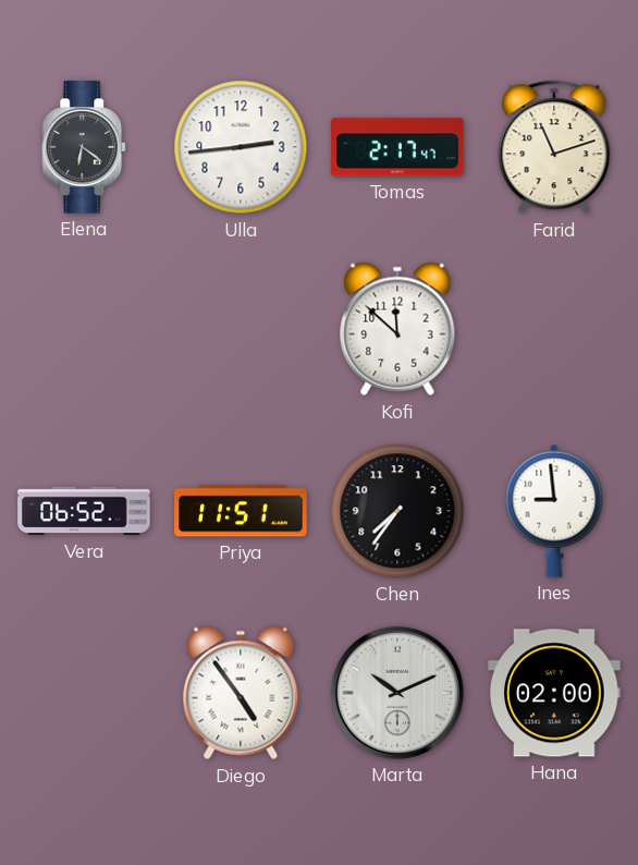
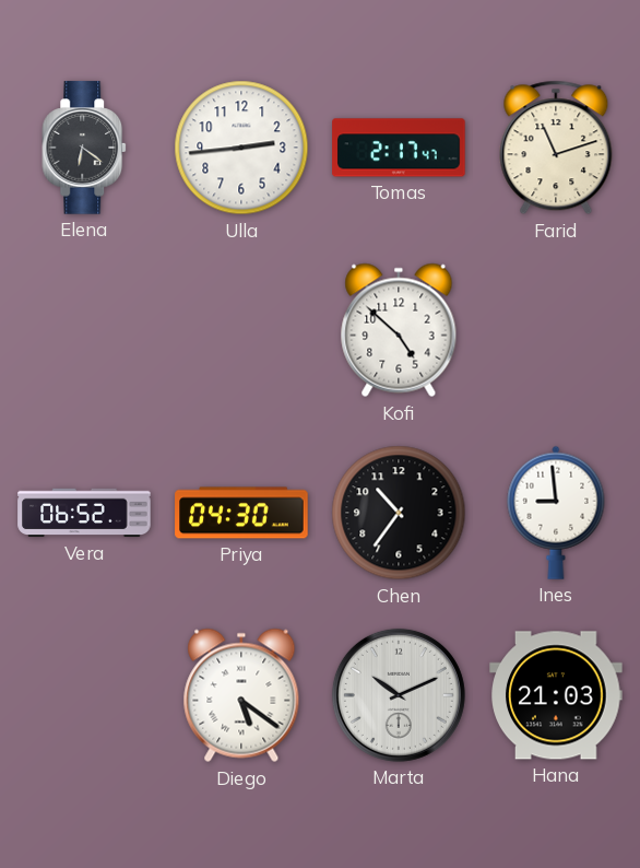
Kofi: 11:52 -> 4:52
Priya: 11:51 -> 04:30
Chen: 7:36 -> 10:36
Diego: 4:54 -> 5:21
Hana: 02:00 -> 21:03
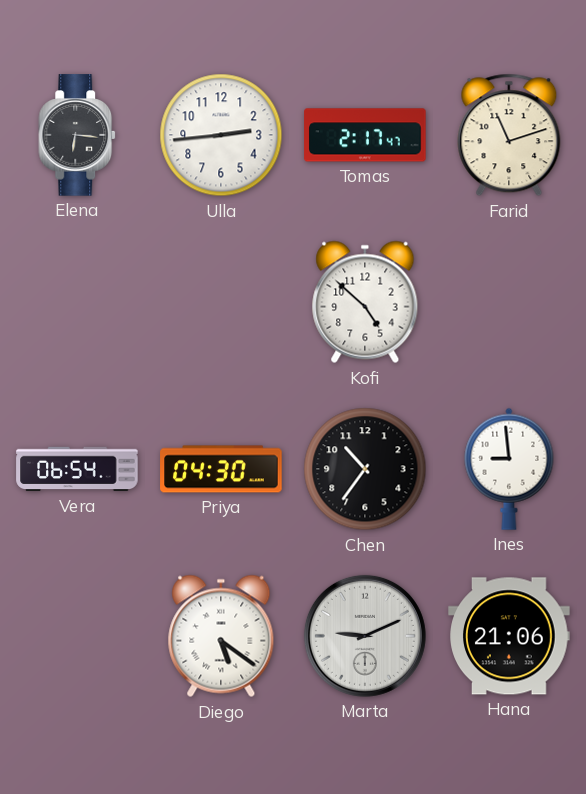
Elena: 6:21 -> 6:16
Vera: 06:52 -> 06:54
Marta: 10:11 -> 9:11
Hana: 21:03 -> 21:06
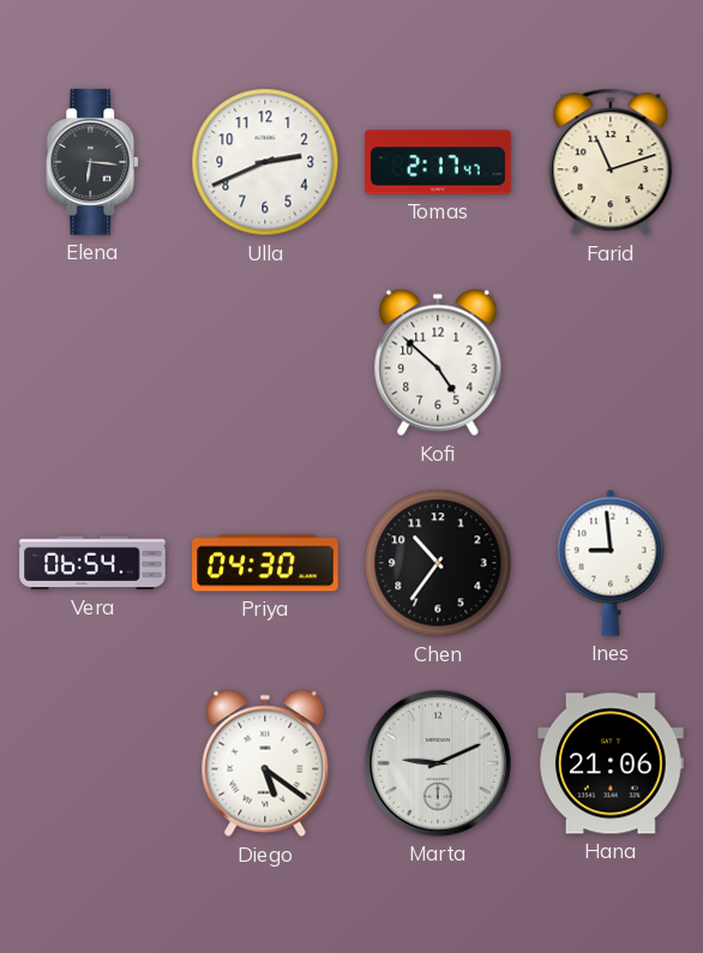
Ulla: 2:44 -> 2:41
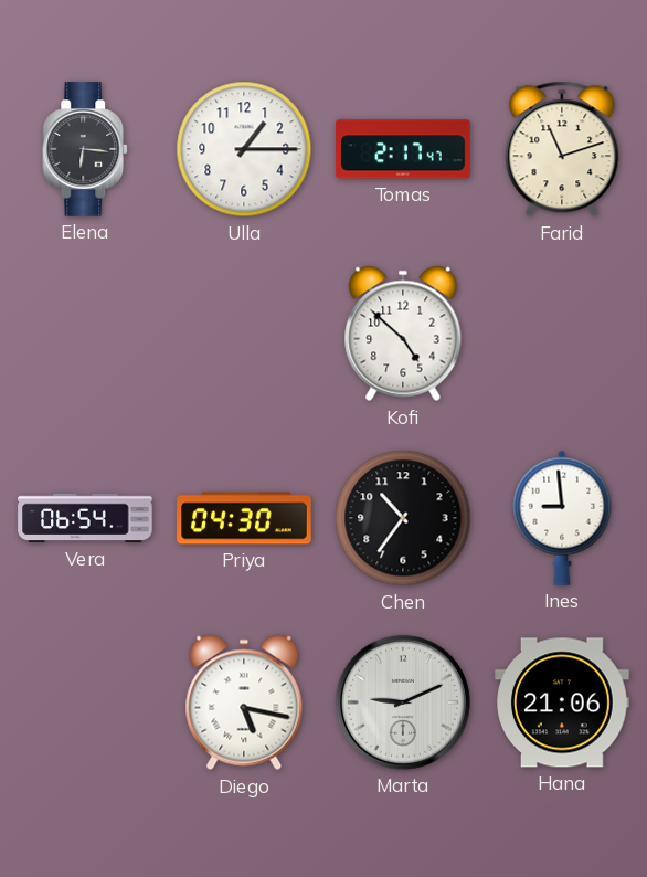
Ulla: 2:41 -> 1:15
Diego: 5:21 -> 5:17
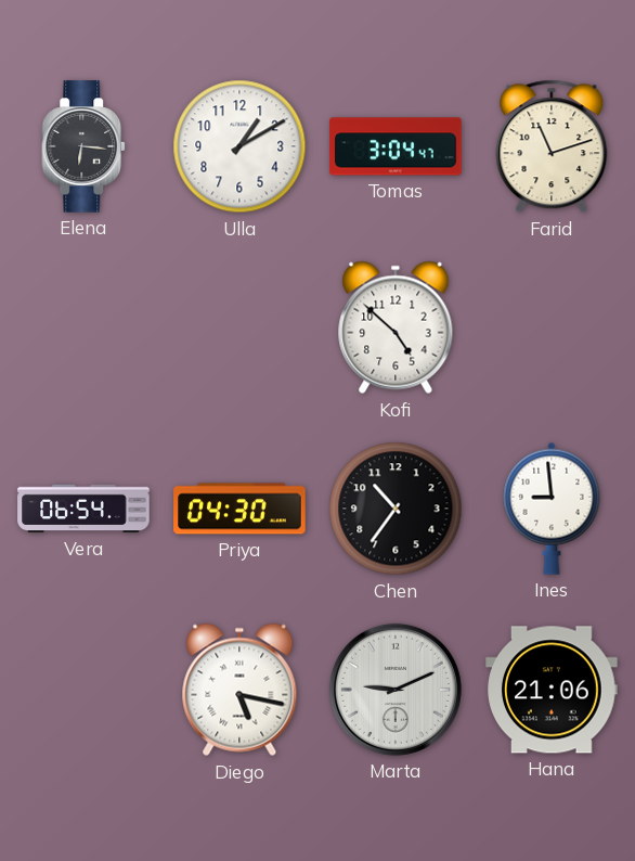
Ulla: 1:15 -> 1:10
Tomas: 2:17 -> 3:04
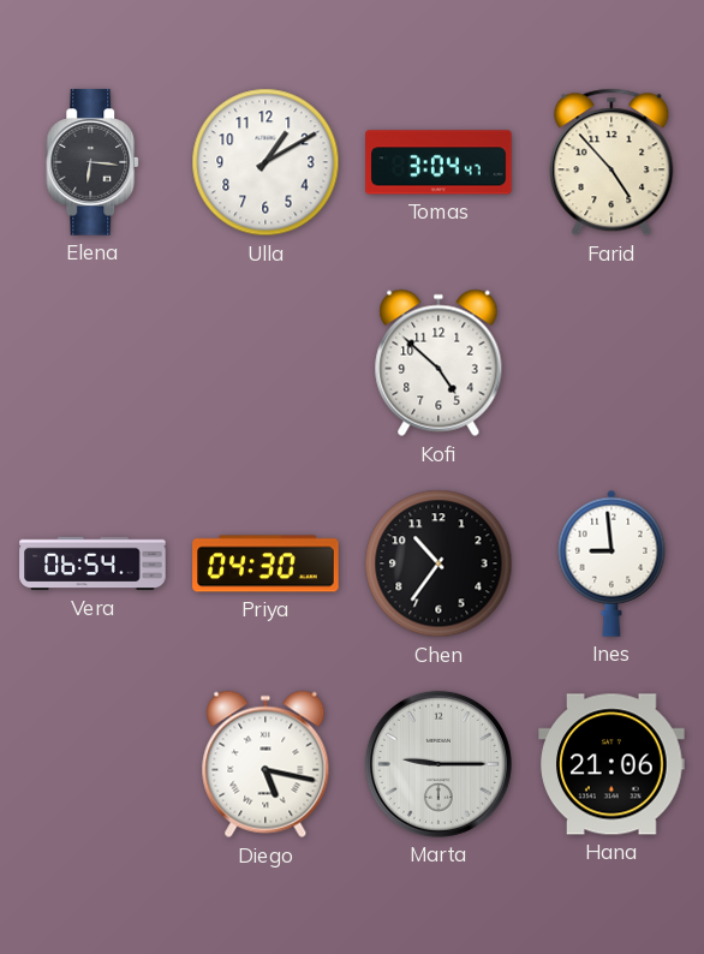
Farid: 11:12 -> 4:53
Marta: 9:11 -> 9:15
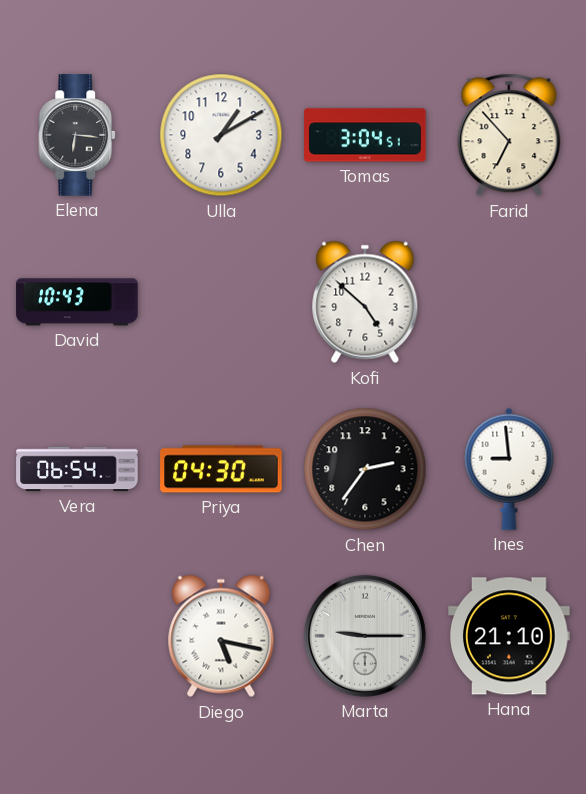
Tomas: 3:04:47 -> 3:04:51
Farid: 4:53 -> 6:53
David: none -> 10:43
Chen: 10:36 -> 2:36
Hana: 21:06 -> 21:10
